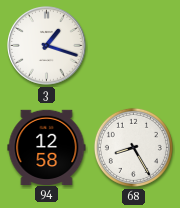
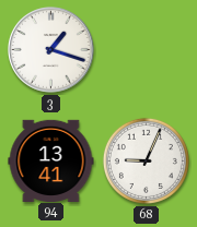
94: 12:58 -> 13:41
68: 8:25 -> 9:04
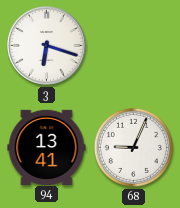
3: 1:18 -> 6:18
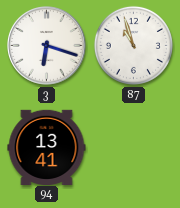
87: none -> 10:57
68: 9:04 -> none
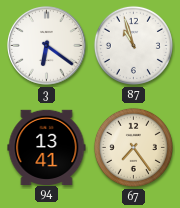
3: 6:18 -> 6:21
67: none -> 7:24
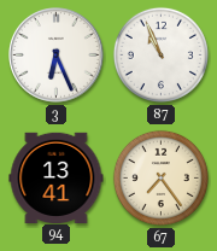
3: 6:21 -> 6:26
87: 10:57 -> 10:56
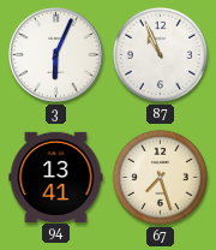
3: 6:26 -> 6:04
67: 7:24 -> 7:27
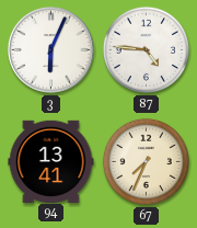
87: 10:56 -> 4:46
67: 7:27 -> 7:34
